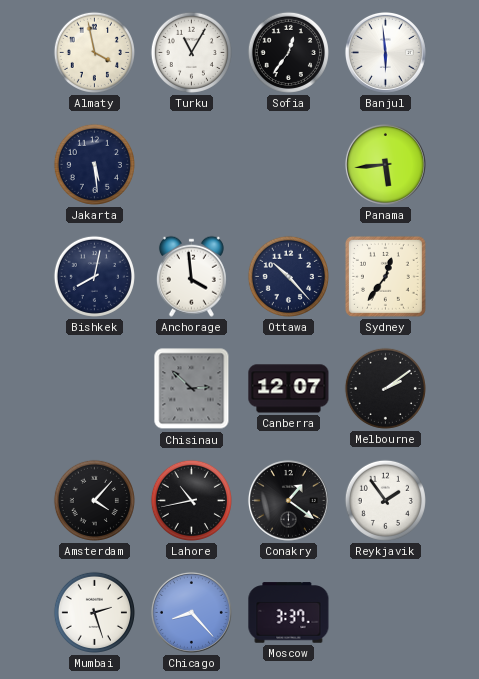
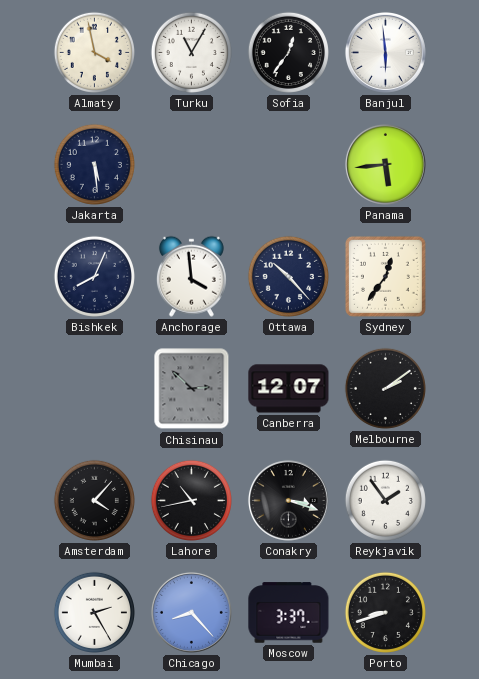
Bishkek: 8:02 -> 8:04
Conakry: 1:21 -> 3:18
Mumbai: 2:27 -> 2:25
Porto: none -> 8:42
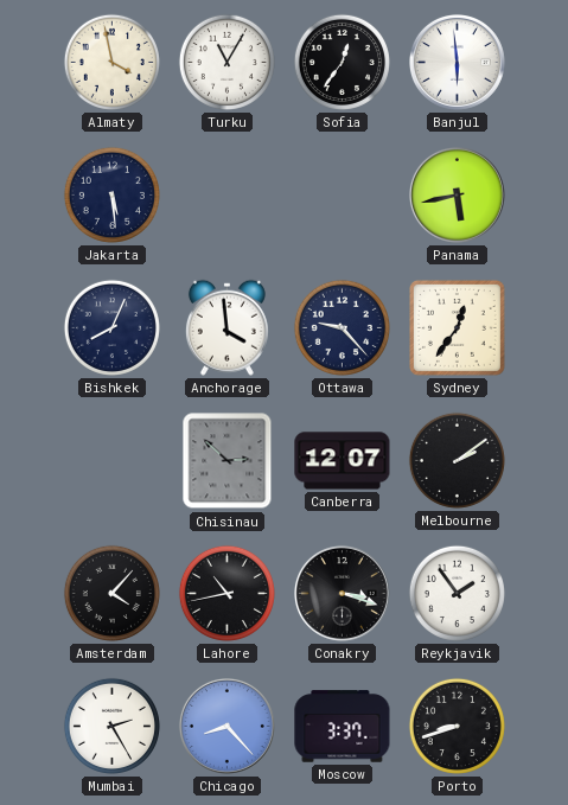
Panama: 5:44 -> 5:43
Ottawa: 10:23 -> 9:23
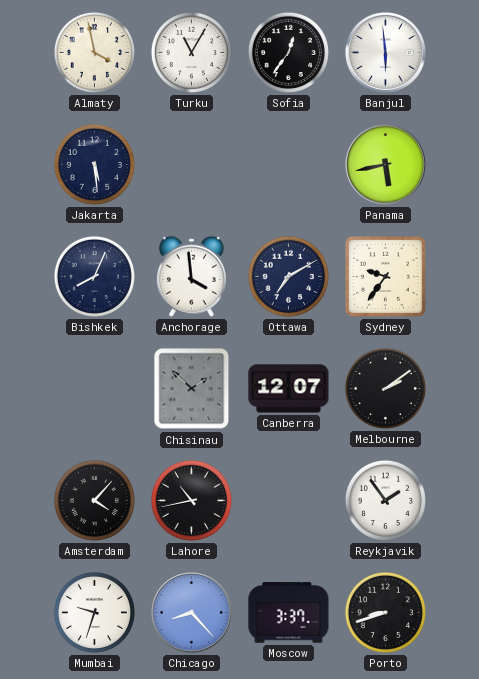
Ottawa: 9:23 -> 7:10
Sydney: 12:36 -> 9:36
Chisinau: 2:52 -> 1:52
Conakry: 3:18 -> none
Mumbai: 2:25 -> 9:33
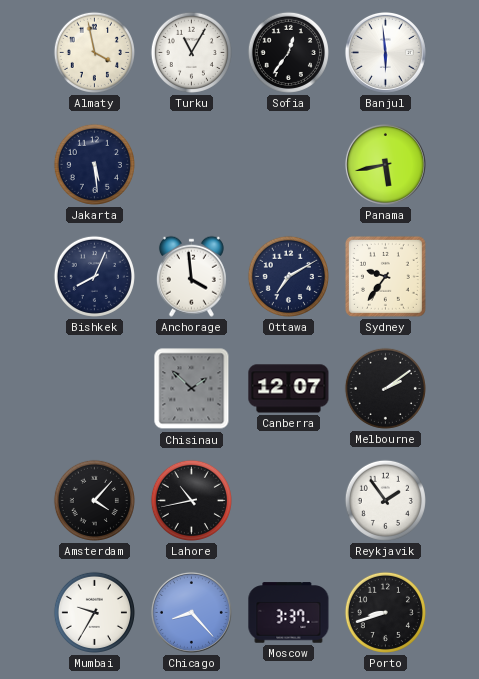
Mumbai: 9:33 -> 9:35
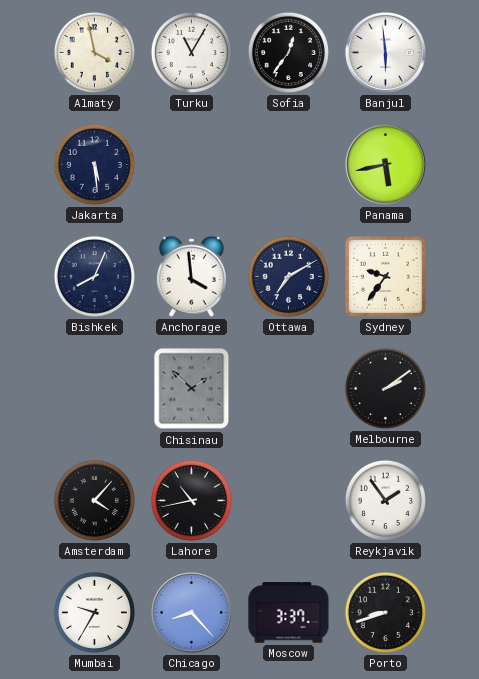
Canberra: 12:07 -> none
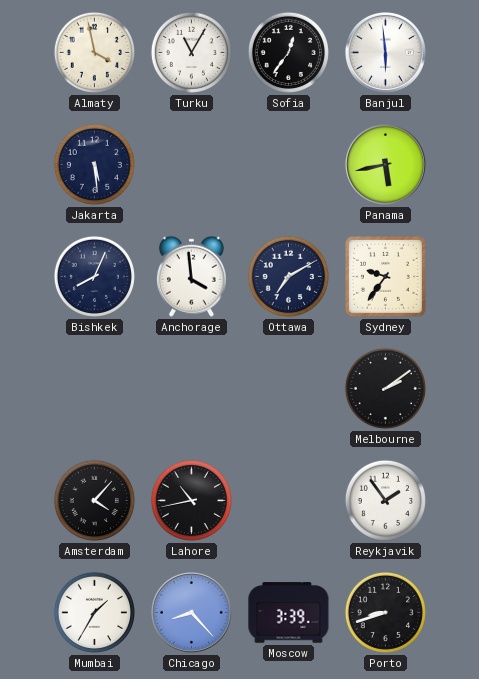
Chisinau: 1:52 -> none
Mumbai: 9:35 -> 1:35
Moscow: 3:37 -> 3:39
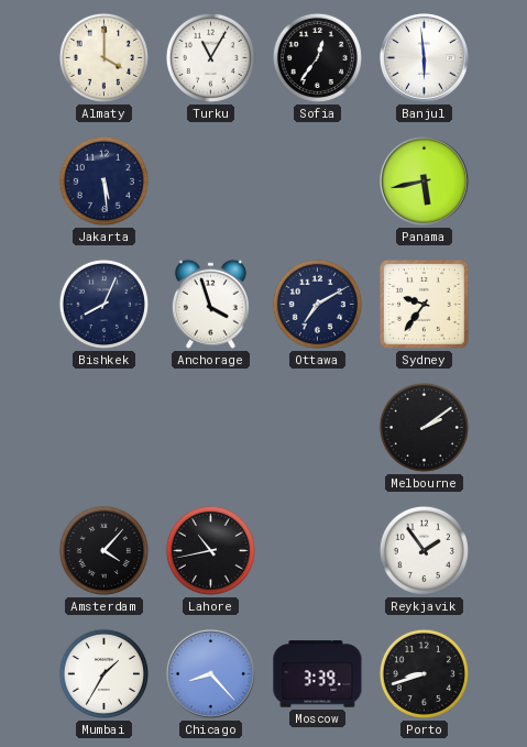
Almaty: 3:58 -> 4:00
Anchorage: 3:59 -> 3:57
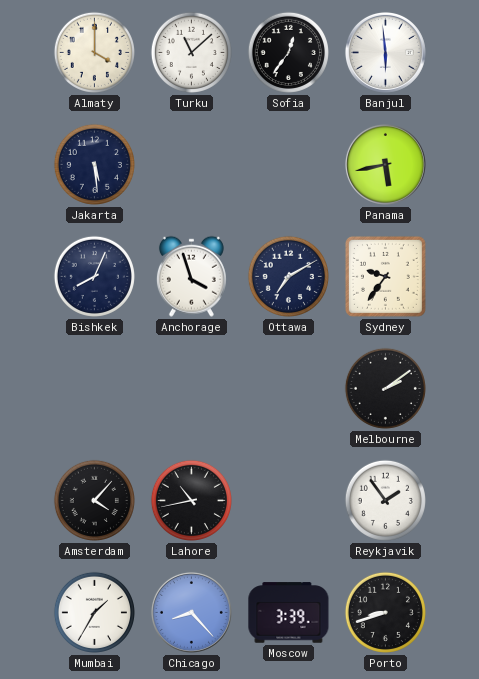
Turku: 11:05 -> 11:08
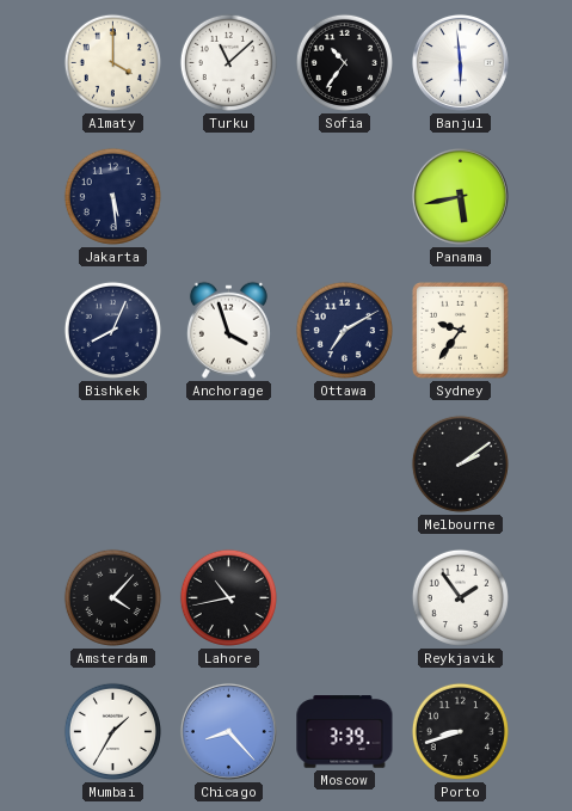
Sofia: 12:36 -> 10:36
